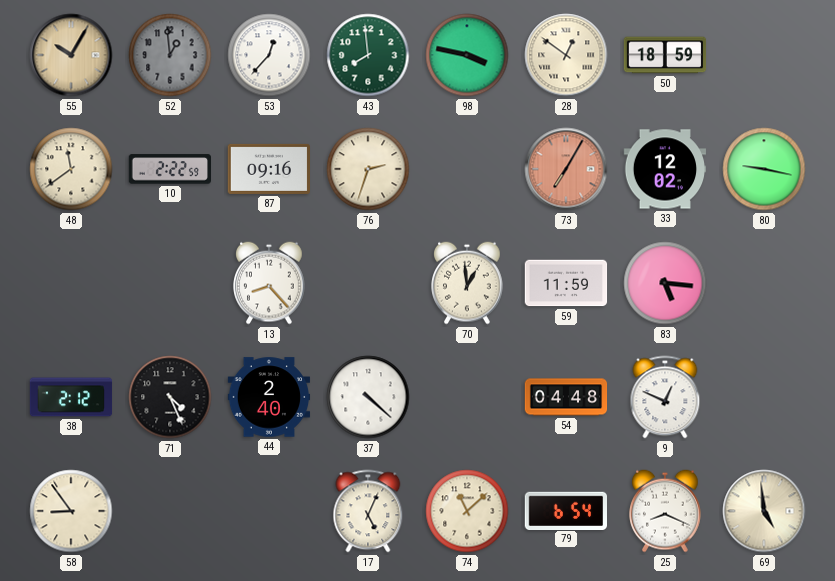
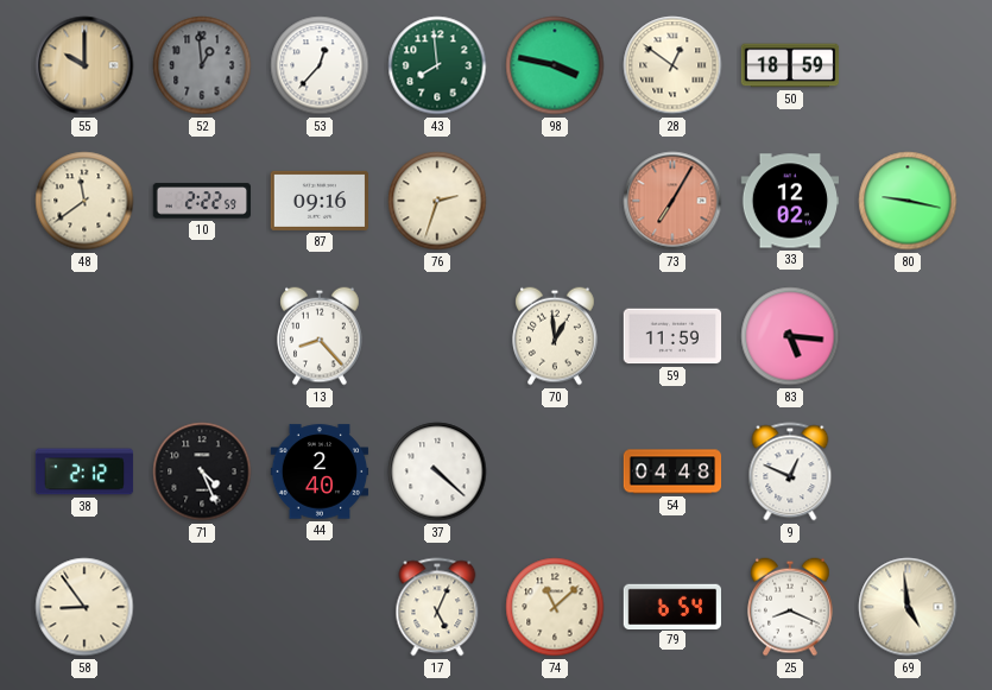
55: 10:05 -> 10:00
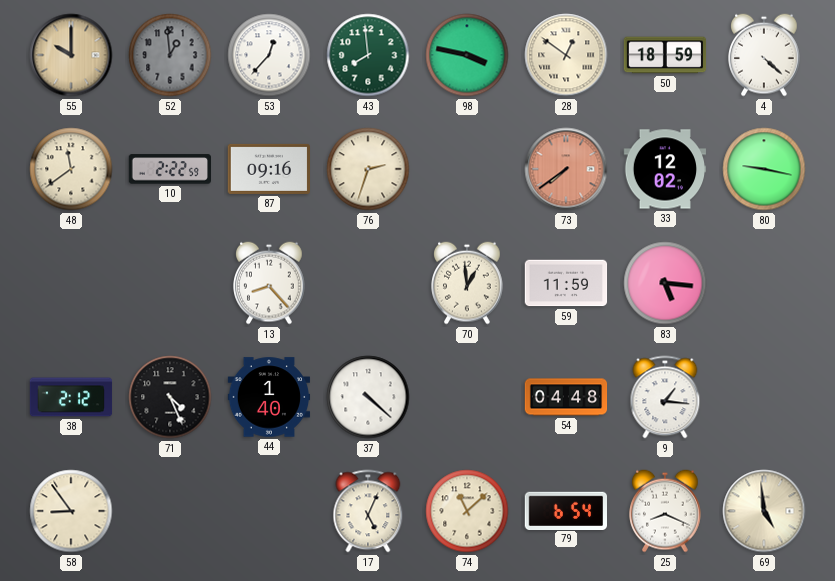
4: none -> 4:22
73: 7:05 -> 7:39
44: 2:40 -> 1:40
9: 12:49 -> 1:16
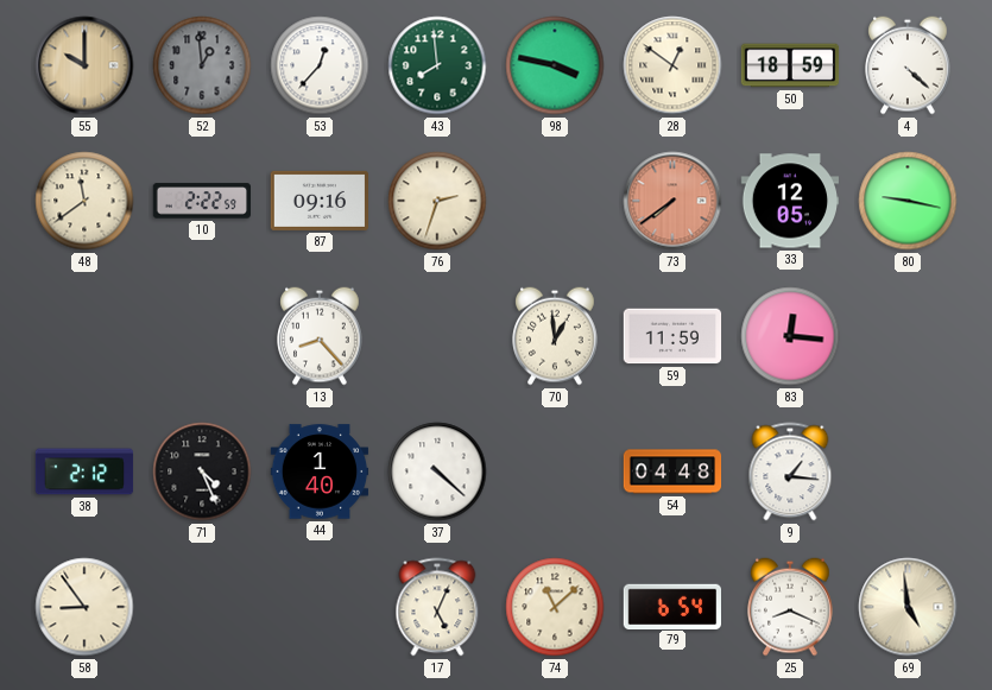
33: 12:02 -> 12:05
83: 5:16 -> 12:16
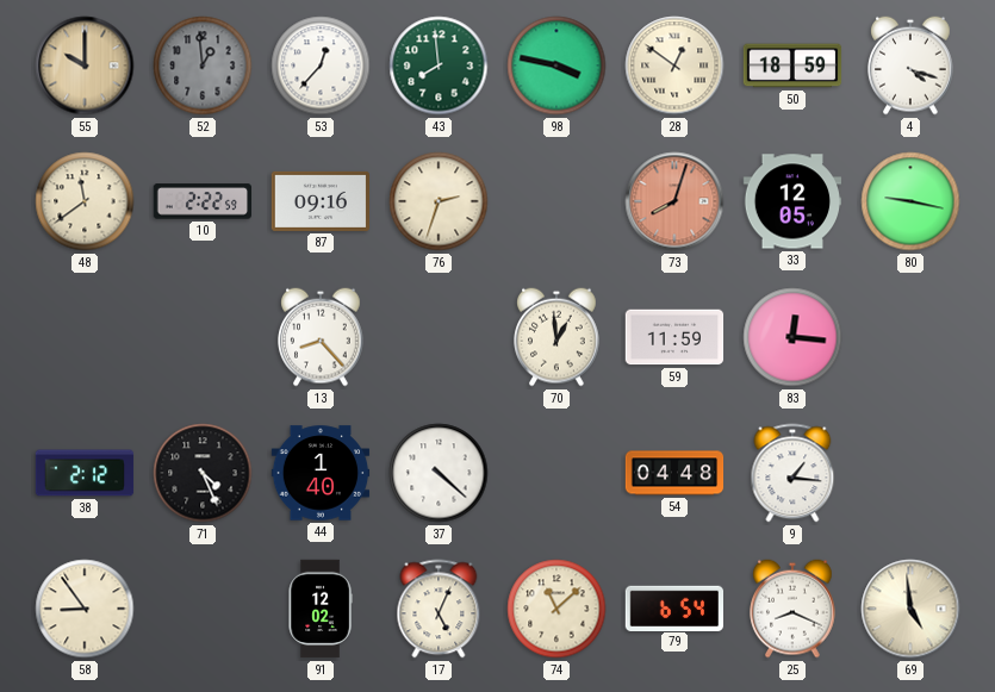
4: 4:22 -> 4:18
73: 7:39 -> 8:03
91: none -> 12:02
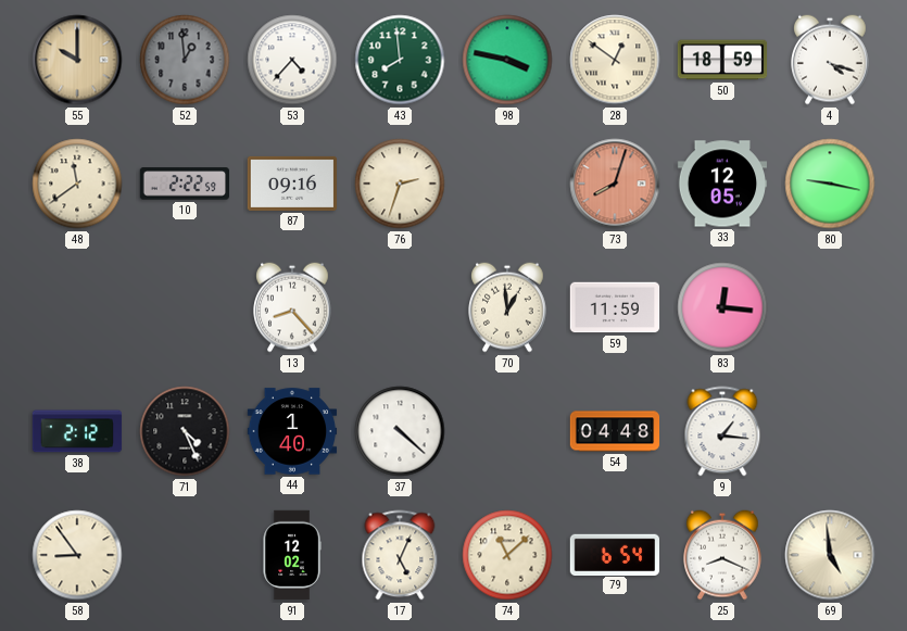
53: 12:37 -> 4:37
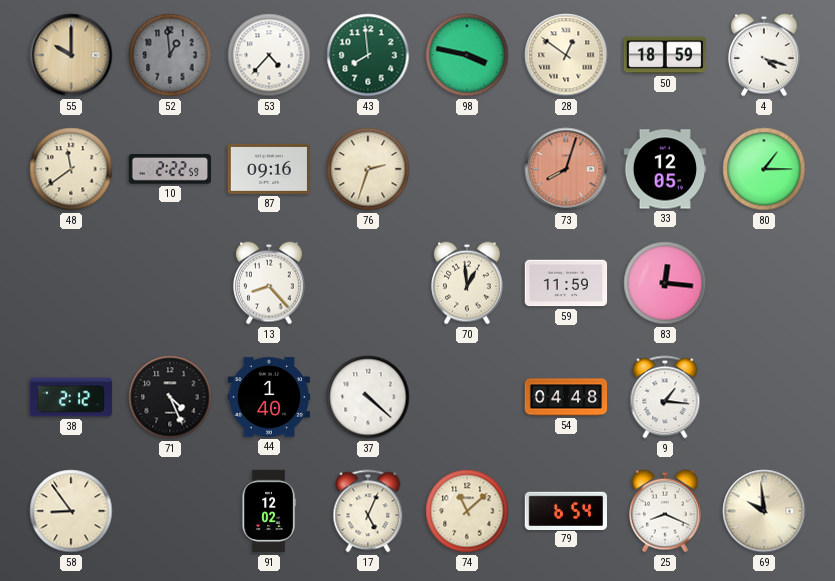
80: 9:17 -> 1:15
69: 4:59 -> 9:59
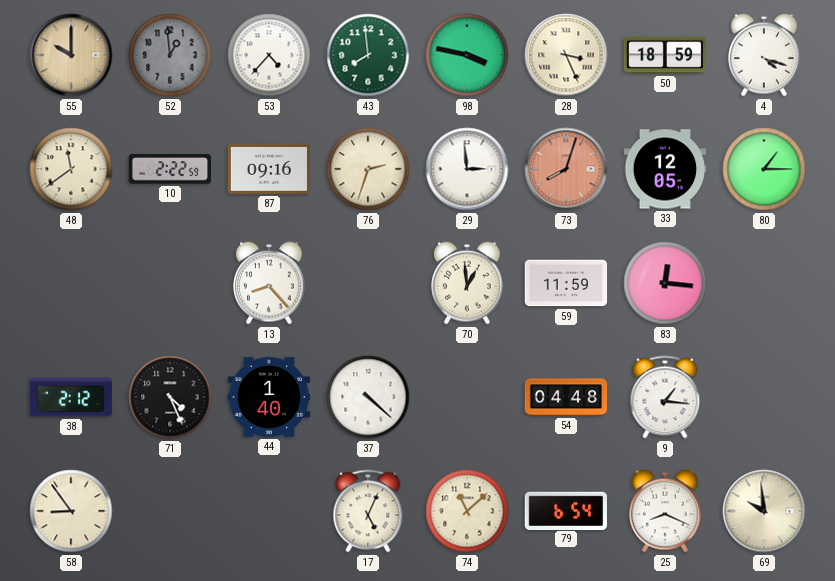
28: 12:51 -> 3:26
29: none -> 2:59
91: 12:02 -> none
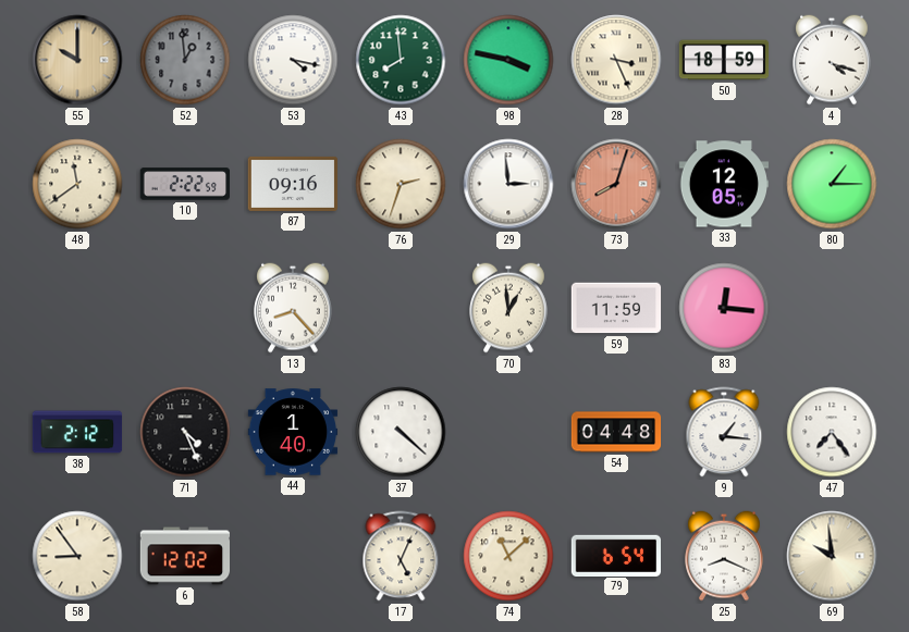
53: 4:37 -> 4:17
47: none -> 7:24
6: none -> 12:02
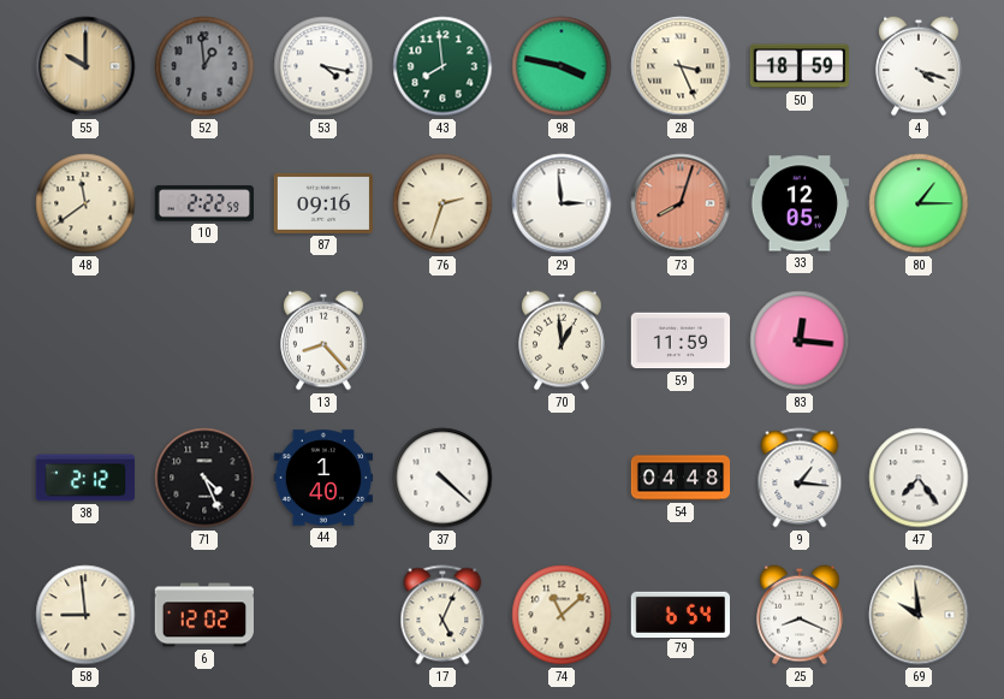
58: 8:54 -> 8:59
